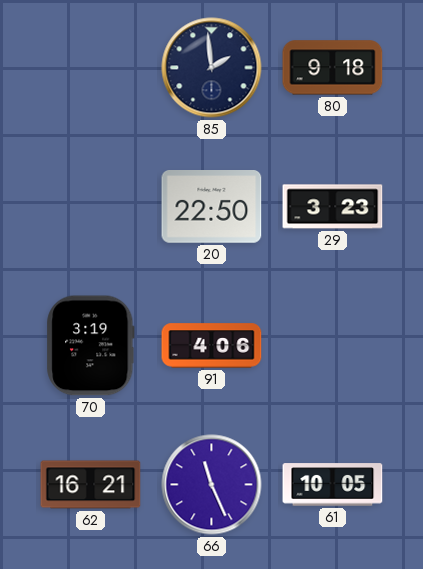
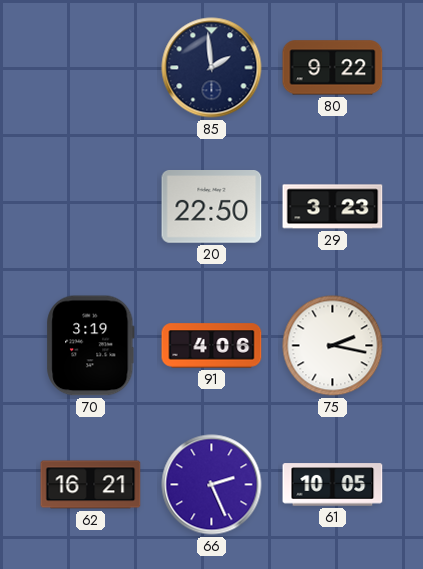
80: 9:18 -> 9:22
75: none -> 2:17
66: 11:26 -> 2:26
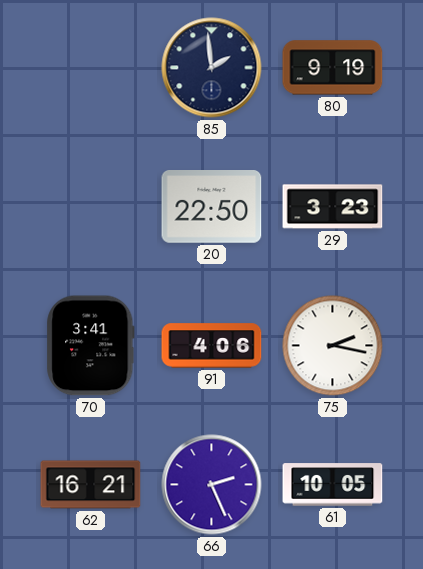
80: 9:22 -> 9:19
70: 3:19 -> 3:41
